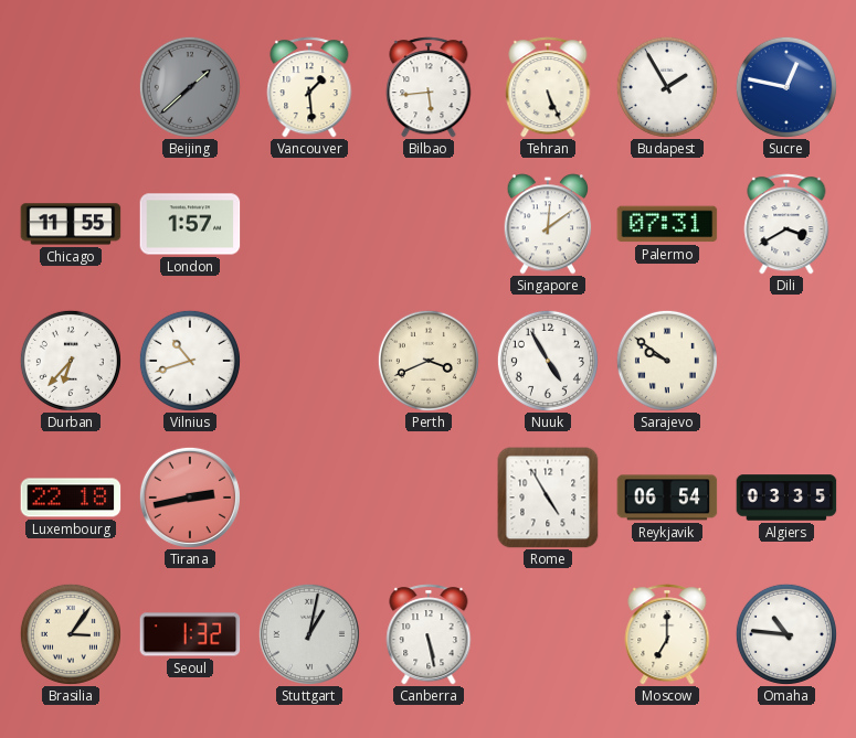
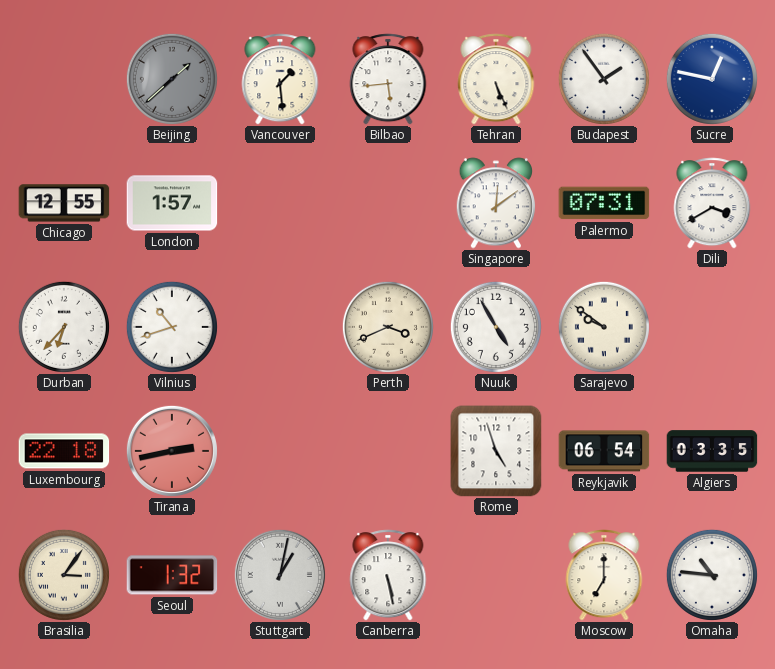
Budapest: 1:55 -> 1:54
Chicago: 11:55 -> 12:55
Rome: 4:55 -> 4:57
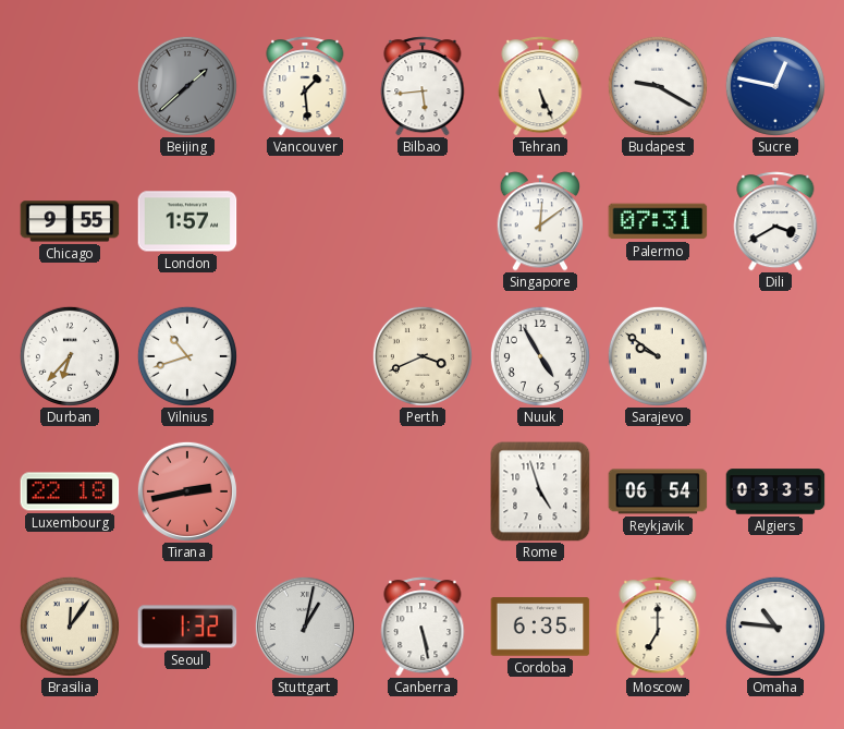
Budapest: 1:54 -> 9:20
Chicago: 12:55 -> 9:55
Brasilia: 3:06 -> 12:06
Cordoba: none -> 6:35
